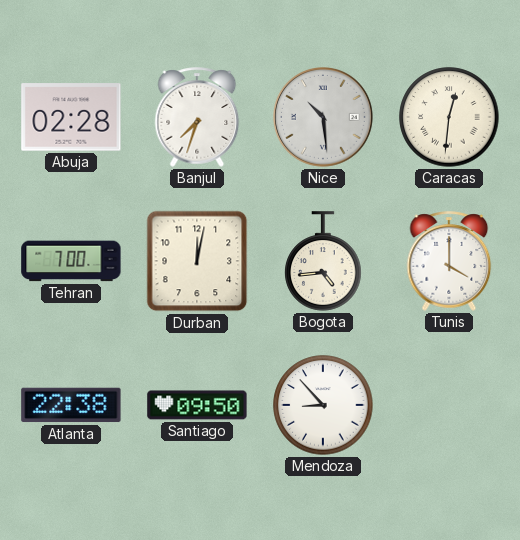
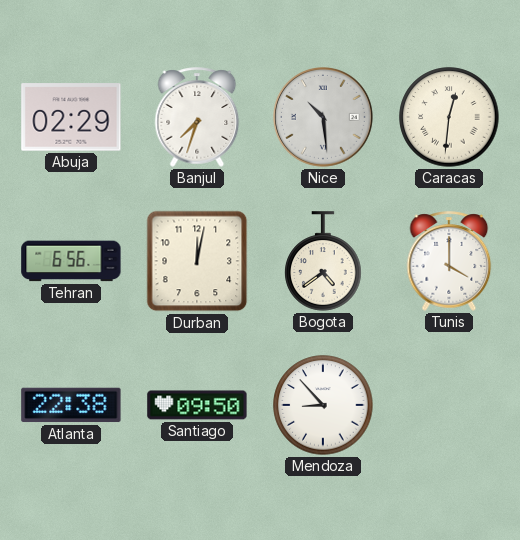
Abuja: 02:28 -> 02:29
Tehran: 7:00 -> 6:56
Bogota: 4:44 -> 4:39
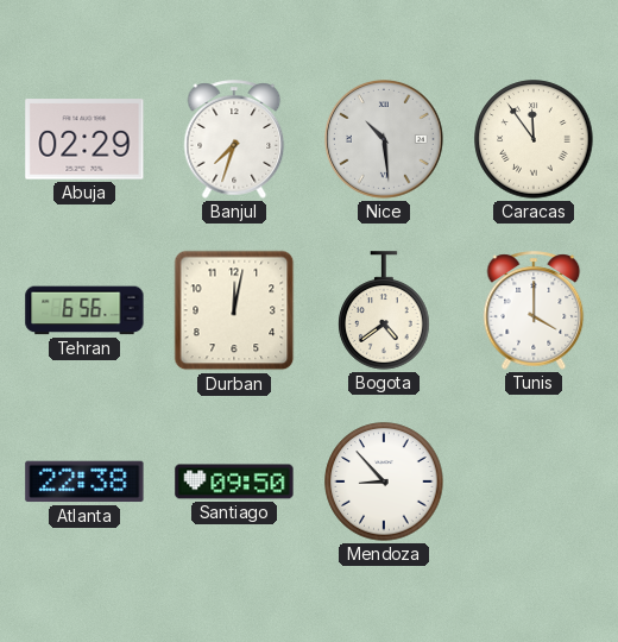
Caracas: 12:31 -> 11:54
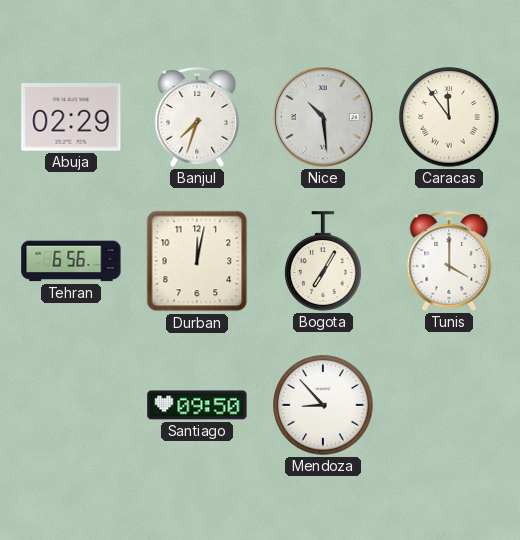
Bogota: 4:39 -> 7:05
Atlanta: 22:38 -> none
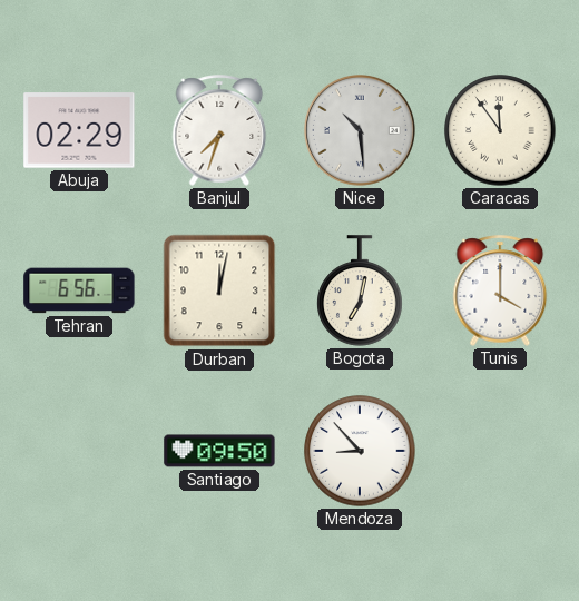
Bogota: 7:05 -> 7:02
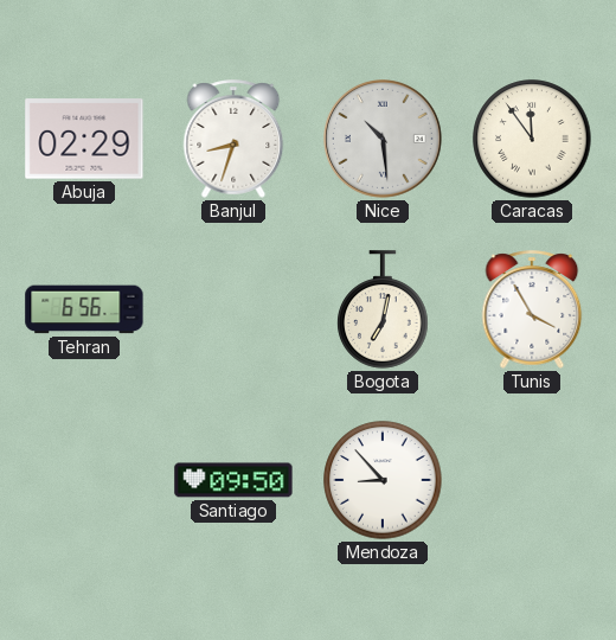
Banjul: 7:33 -> 8:33
Durban: 12:02 -> none
Tunis: 4:00 -> 3:55
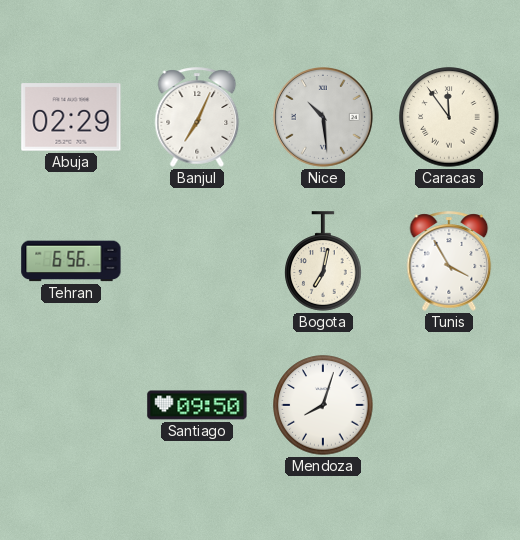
Banjul: 8:33 -> 7:04
Mendoza: 8:53 -> 8:03
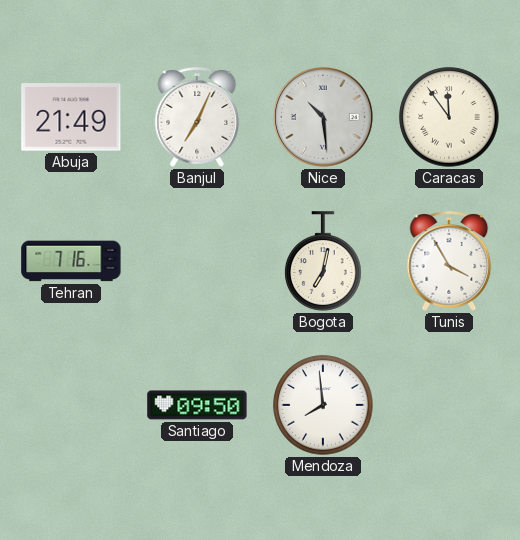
Abuja: 02:29 -> 21:49
Tehran: 6:56 -> 7:16
Mendoza: 8:03 -> 7:59
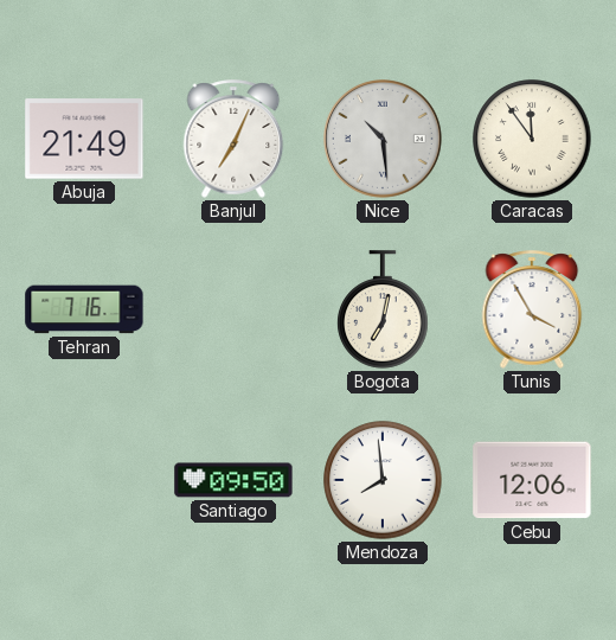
Cebu: none -> 12:06
